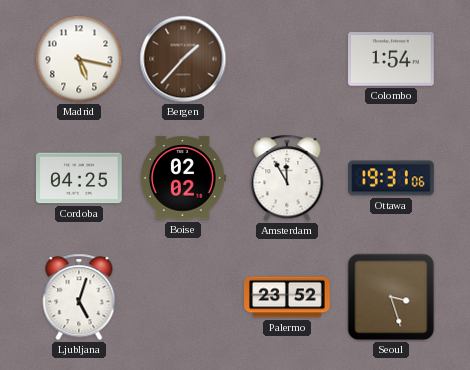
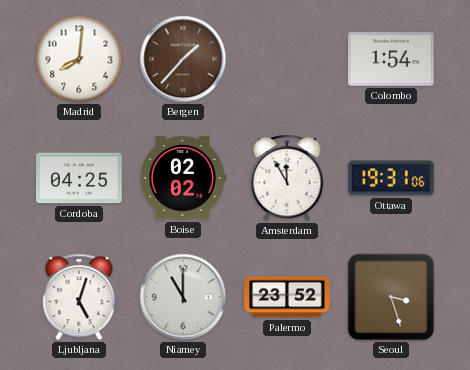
Madrid: 5:17 -> 8:01
Niamey: none -> 11:00
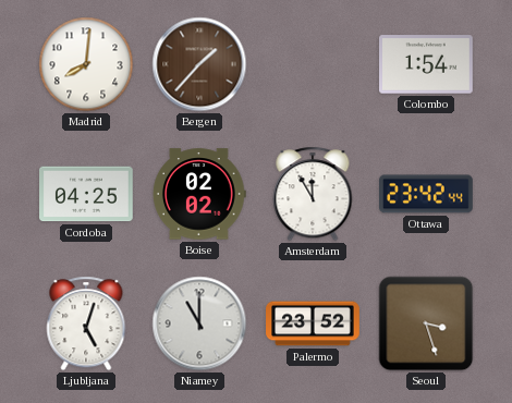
Ottawa: 19:31 -> 23:42
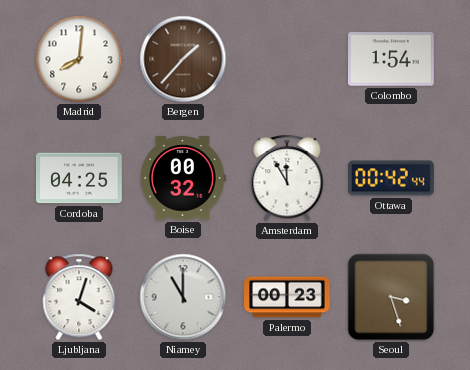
Boise: 02:02 -> 00:32
Ottawa: 23:42 -> 00:42
Ljubljana: 5:03 -> 4:03
Palermo: 23:52 -> 00:23
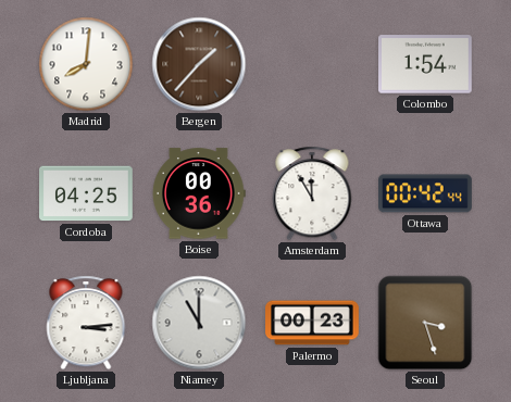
Boise: 00:32 -> 00:36
Ljubljana: 4:03 -> 3:14
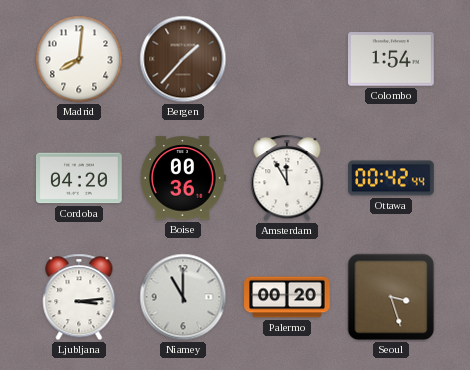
Cordoba: 04:25 -> 04:20
Palermo: 00:23 -> 00:20
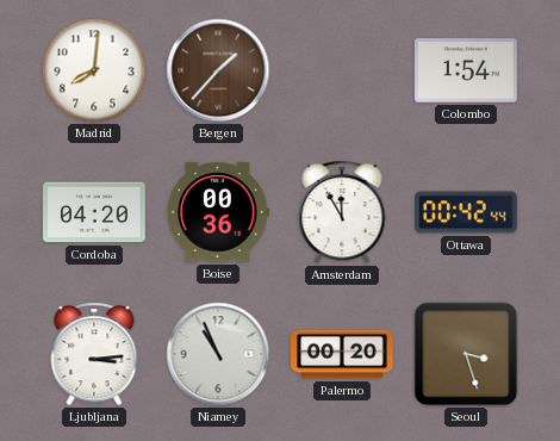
Niamey: 11:00 -> 10:56
